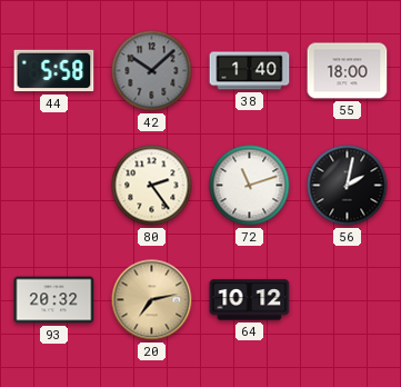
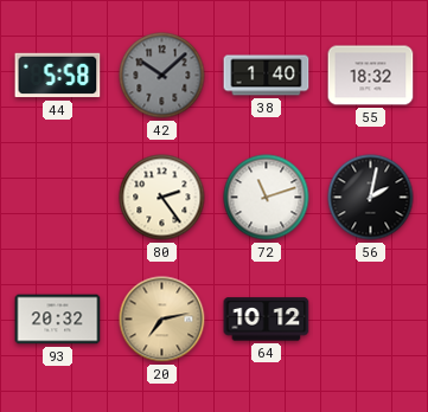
55: 18:00 -> 18:32
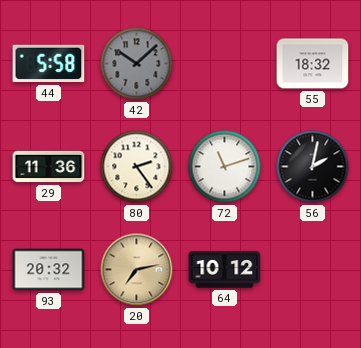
38: 1:40 -> none
29: none -> 11:36
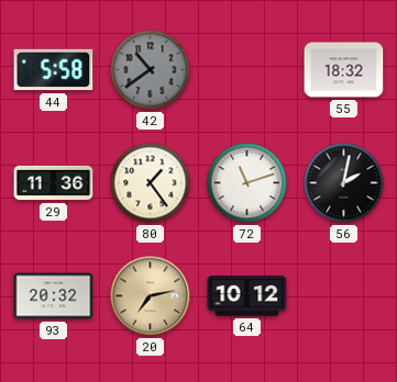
42: 10:08 -> 10:39
80: 2:24 -> 1:24
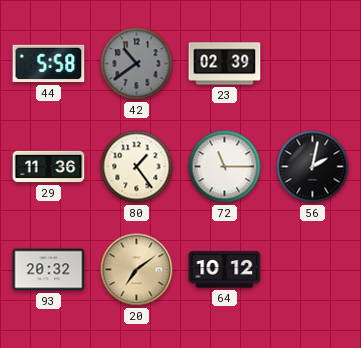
23: none -> 02:39
55: 18:32 -> none
72: 11:12 -> 11:15
20: 7:13 -> 7:09
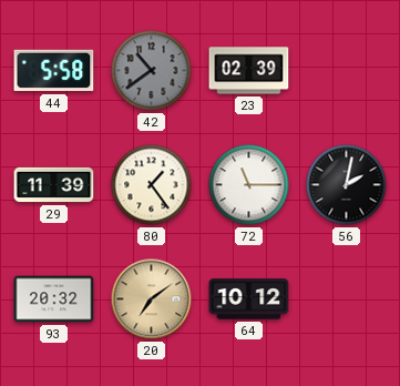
29: 11:36 -> 11:39
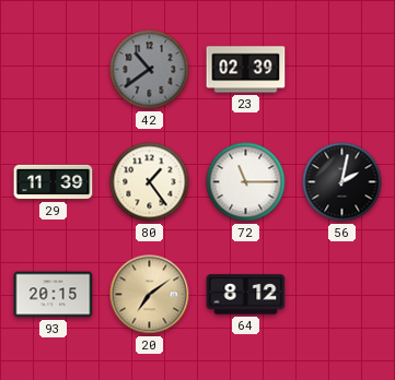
44: 5:58 -> none
93: 20:32 -> 20:15
64: 10:12 -> 8:12
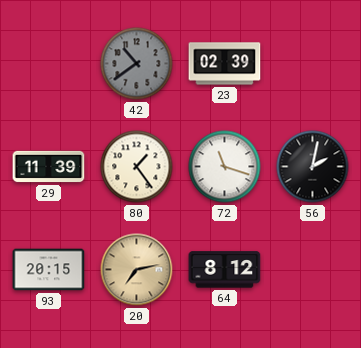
72: 11:15 -> 11:18
20: 7:09 -> 7:13
